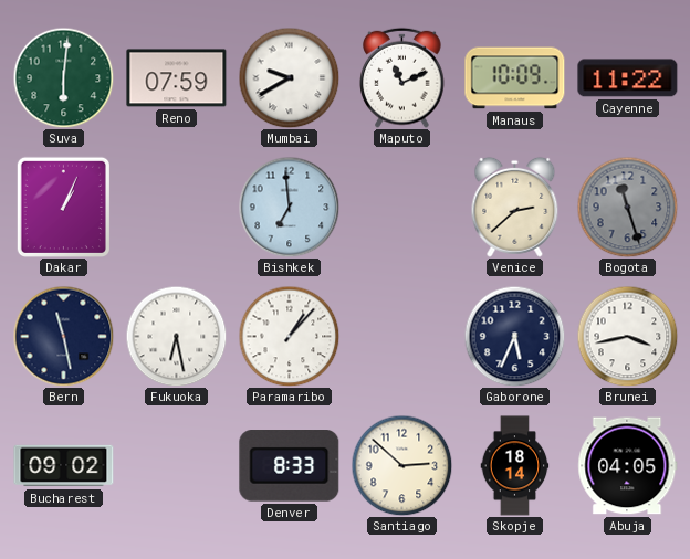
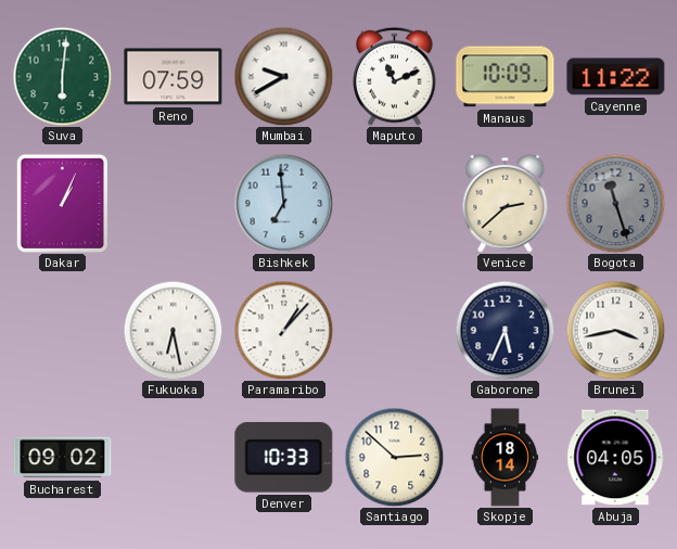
Bern: 11:28 -> none
Denver: 8:33 -> 10:33
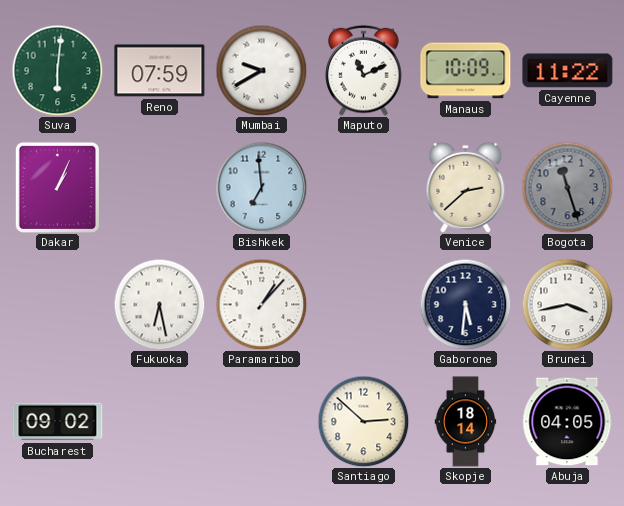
Gaborone: 5:34 -> 5:31
Denver: 10:33 -> none
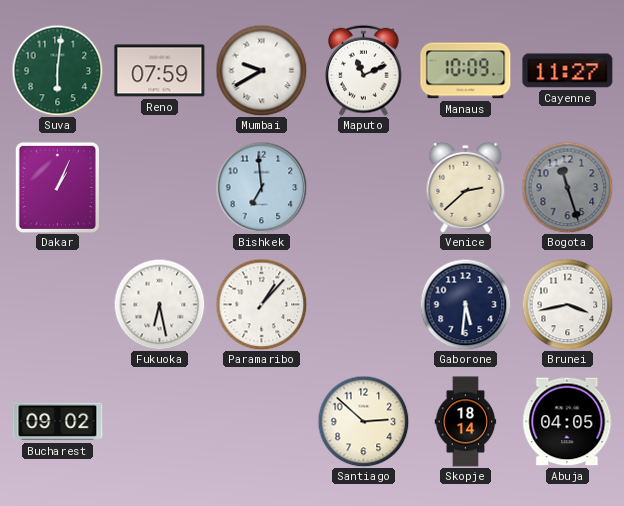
Cayenne: 11:22 -> 11:27
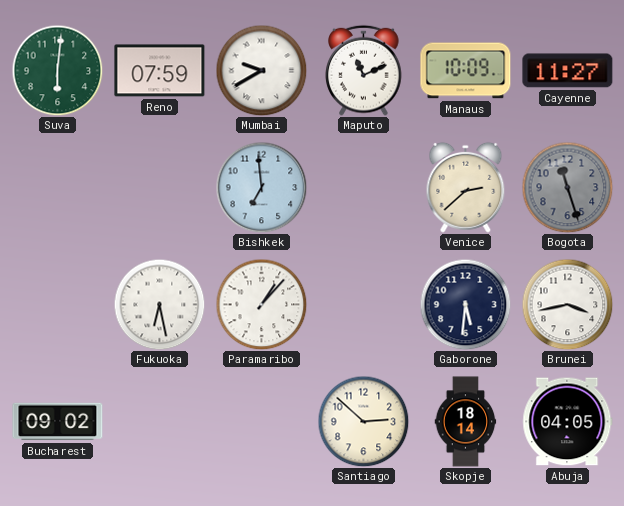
Dakar: 1:04 -> none
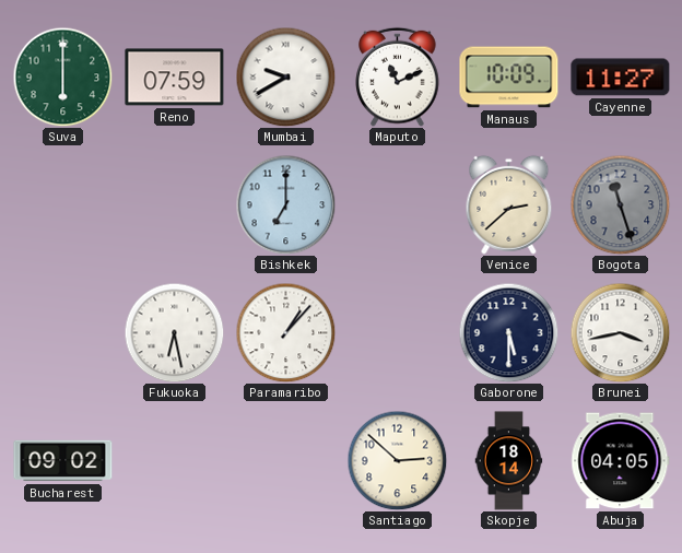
Suva: 6:01 -> 6:00
Bishkek: 6:59 -> 7:00
Gaborone: 5:31 -> 5:30
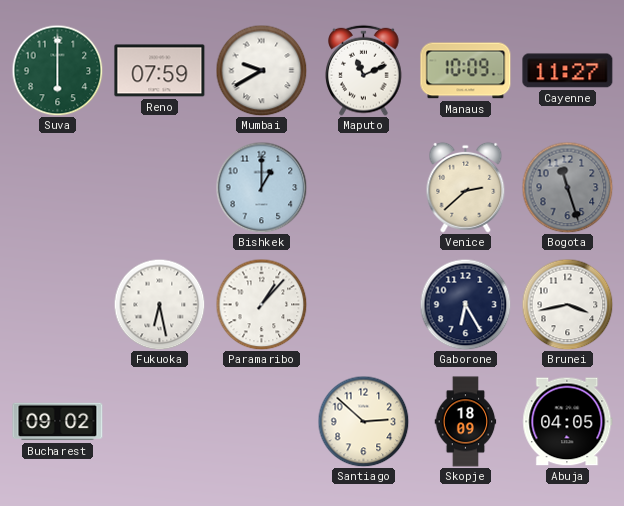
Bishkek: 7:00 -> 1:00
Gaborone: 5:30 -> 6:25
Skopje: 18:14 -> 18:09
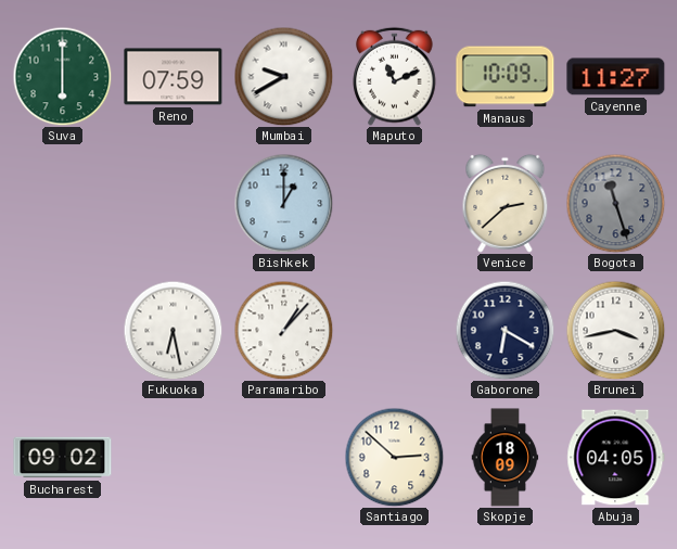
Gaborone: 6:25 -> 6:20
